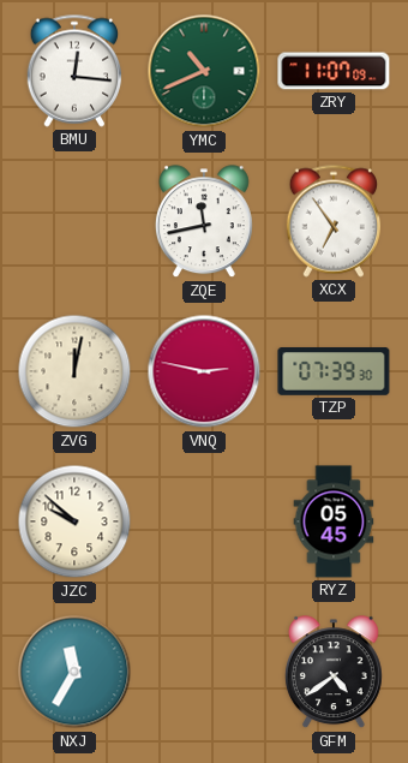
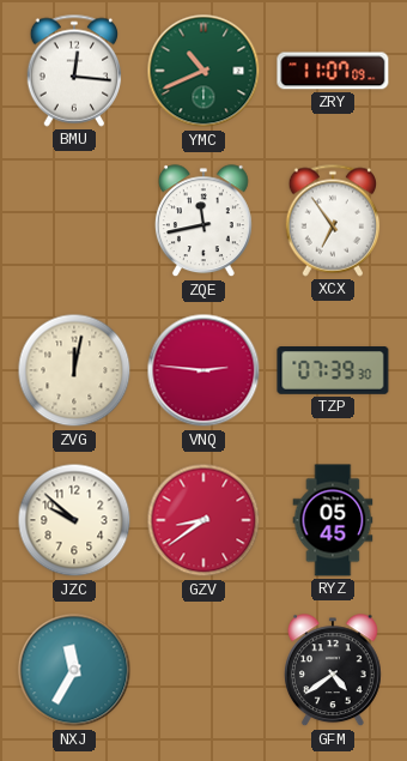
VNQ: 2:47 -> 2:46
GZV: none -> 8:39
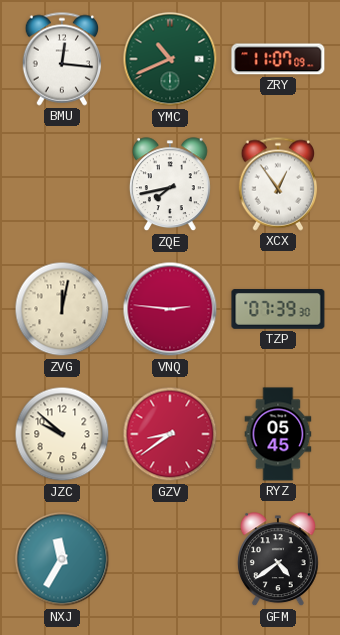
ZQE: 11:43 -> 7:43
XCX: 6:54 -> 12:54
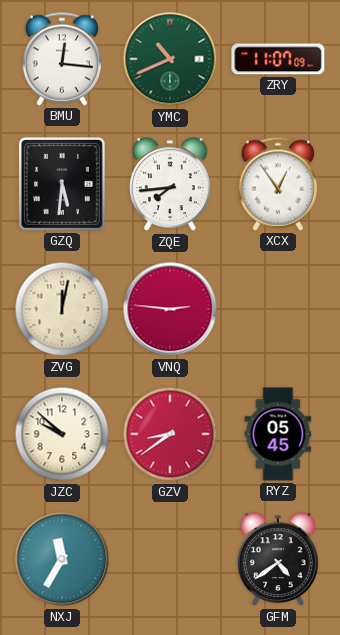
GZQ: none -> 5:31
ZQE: 7:43 -> 7:44
TZP: 07:39 -> none
